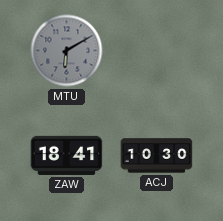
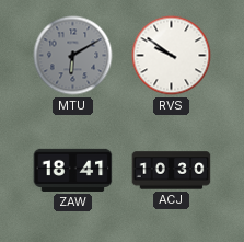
RVS: none -> 9:51
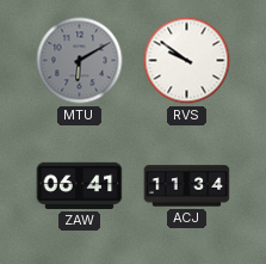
ZAW: 18:41 -> 06:41
ACJ: 10:30 -> 11:34
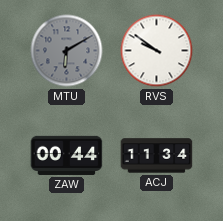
ZAW: 06:41 -> 00:44
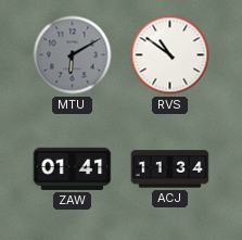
RVS: 9:51 -> 10:51
ZAW: 00:44 -> 01:41
